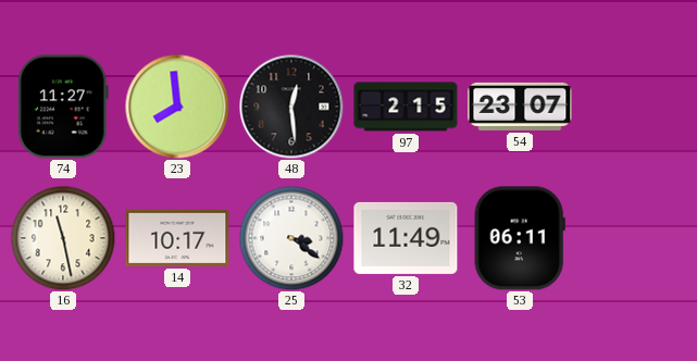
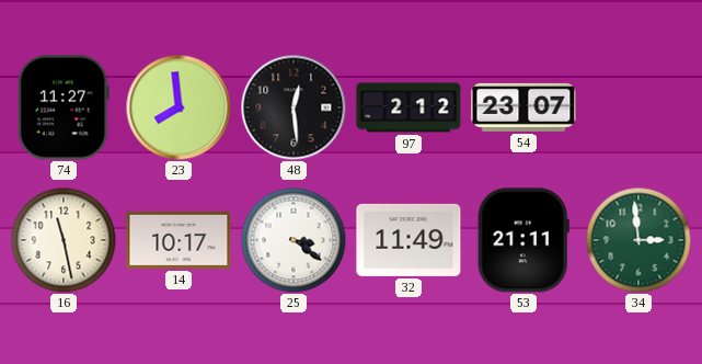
97: 2:15 -> 2:12
53: 06:11 -> 21:11
34: none -> 2:59
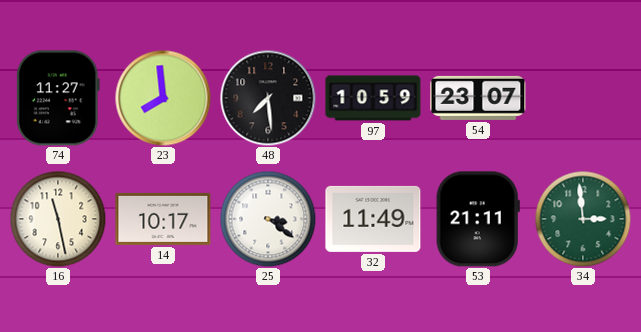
48: 12:29 -> 7:29
97: 2:12 -> 10:59
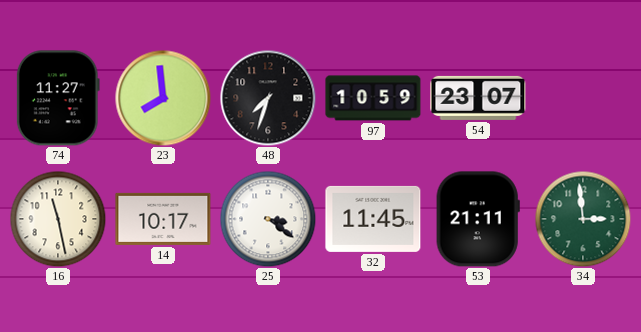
48: 7:29 -> 7:33
32: 11:49 -> 11:45
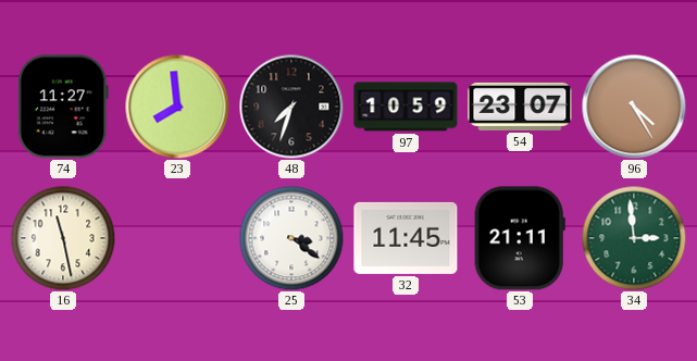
96: none -> 4:25
14: 10:17 -> none
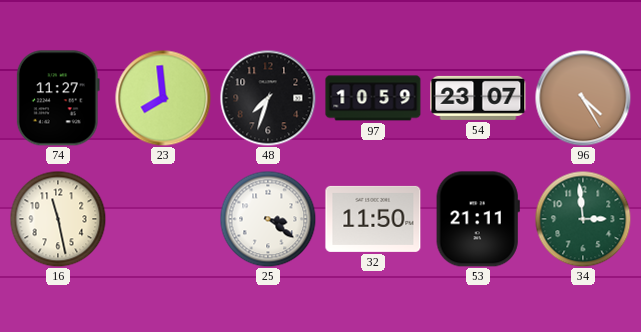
32: 11:45 -> 11:50
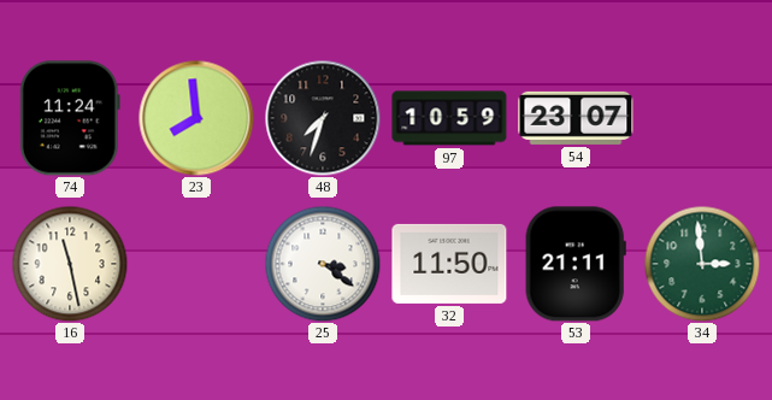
74: 11:27 -> 11:24
96: 4:25 -> none
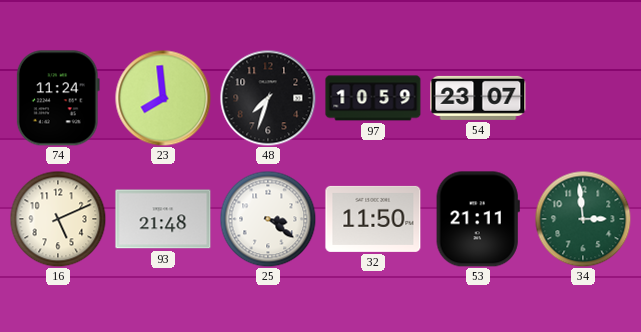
16: 11:28 -> 5:11
93: none -> 21:48
